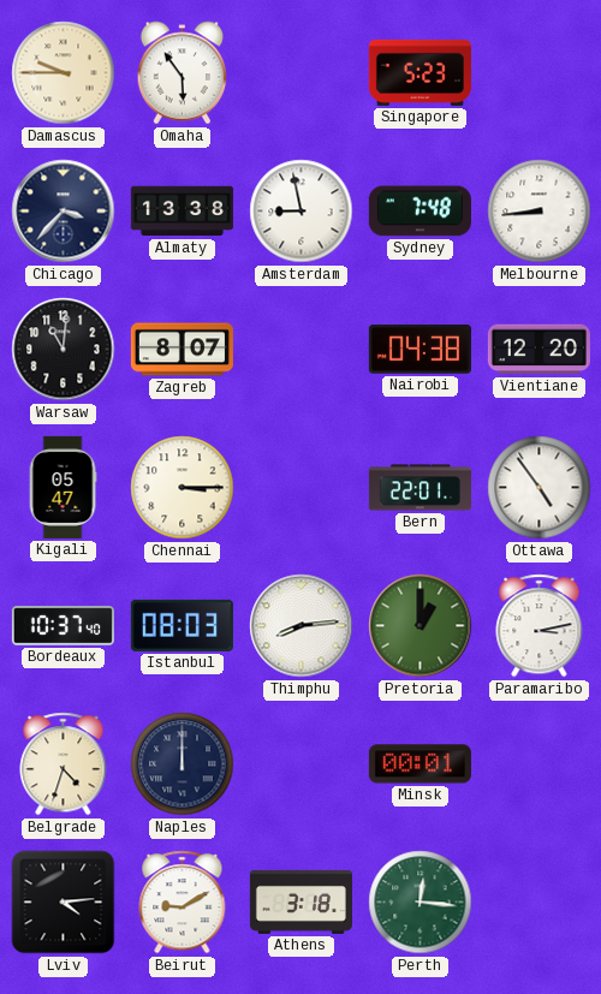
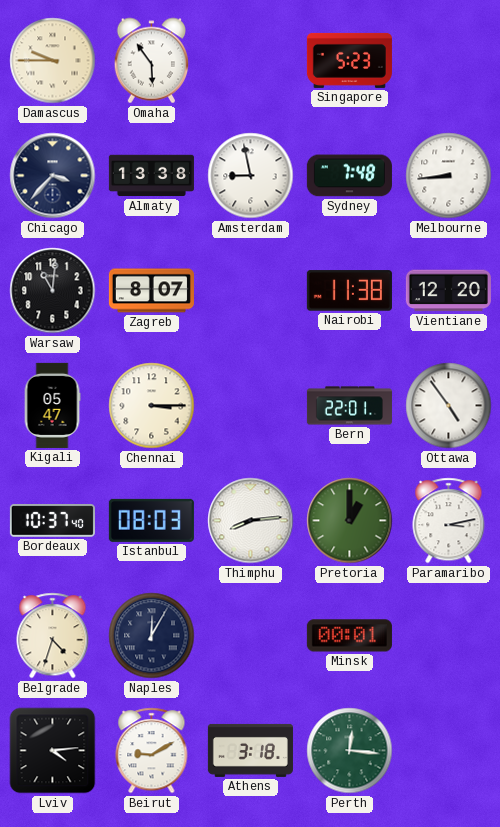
Nairobi: 04:38 -> 11:38
Naples: 12:00 -> 12:05
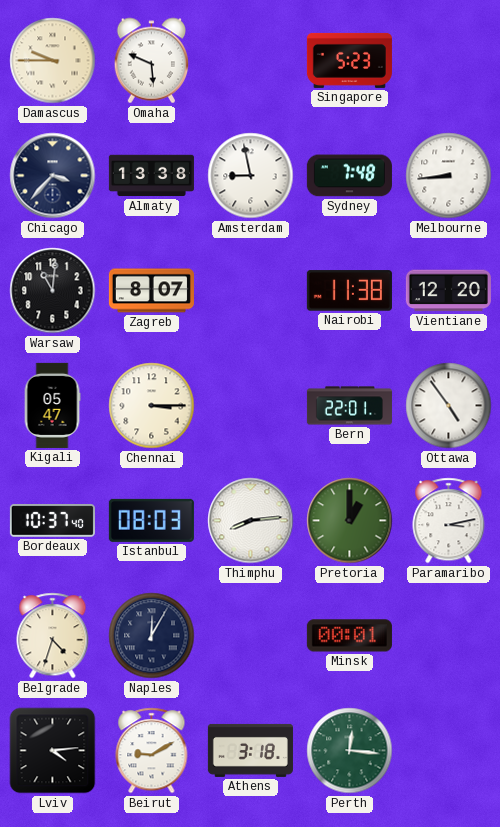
Omaha: 5:54 -> 5:49
